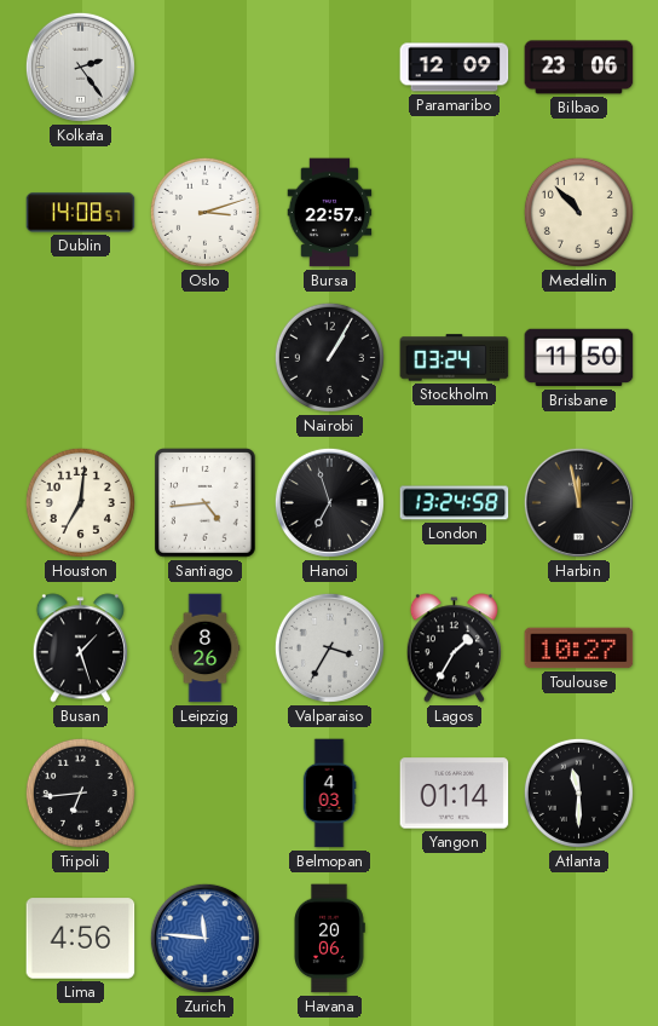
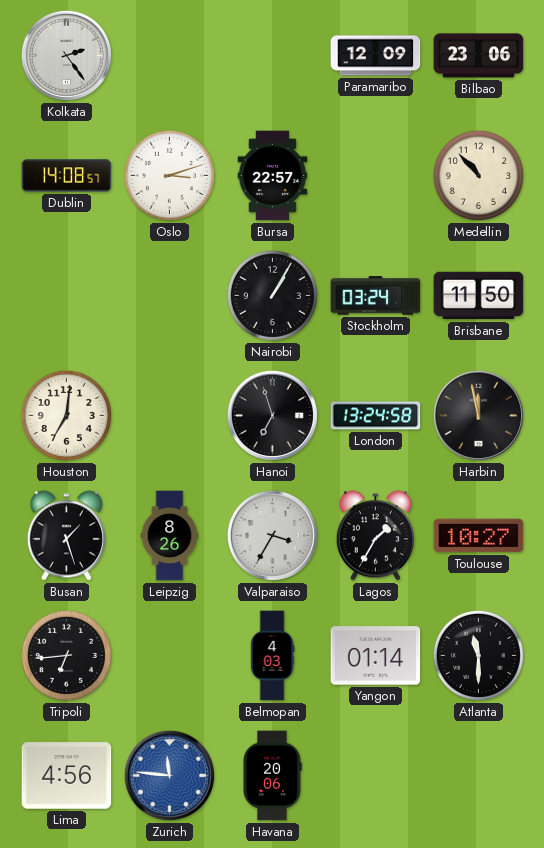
Santiago: 4:44 -> none
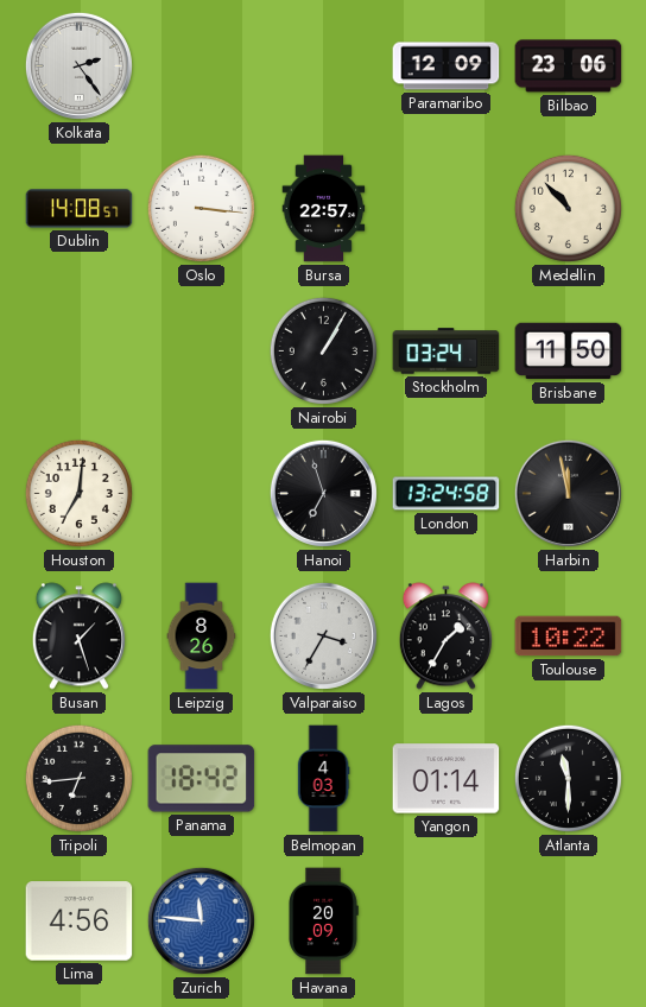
Oslo: 3:12 -> 3:16
Toulouse: 10:27 -> 10:22
Panama: none -> 18:42
Havana: 20:06 -> 20:09
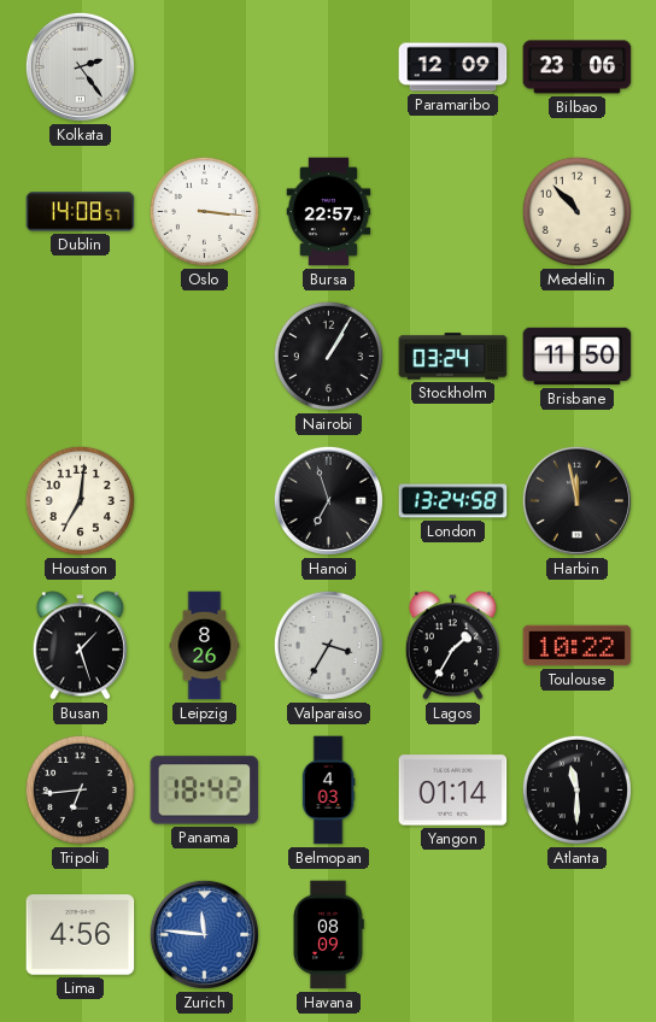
Havana: 20:09 -> 08:09
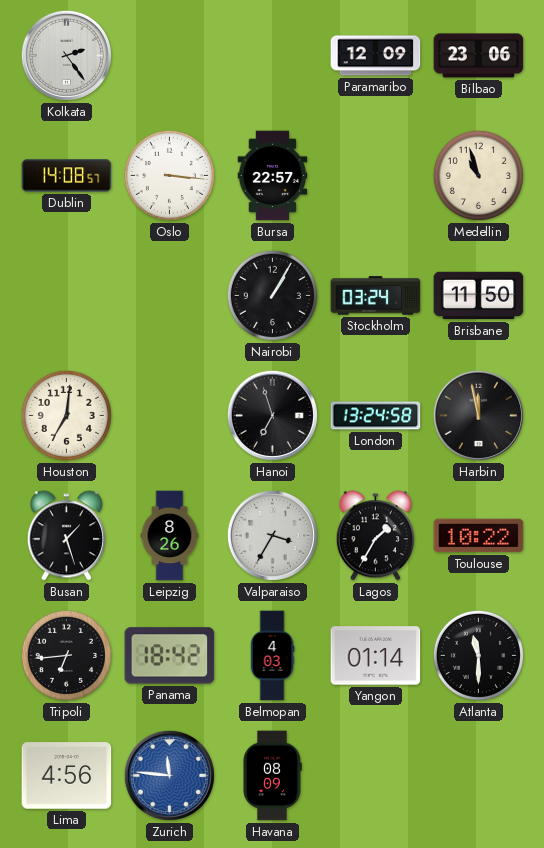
Medellin: 10:53 -> 10:57
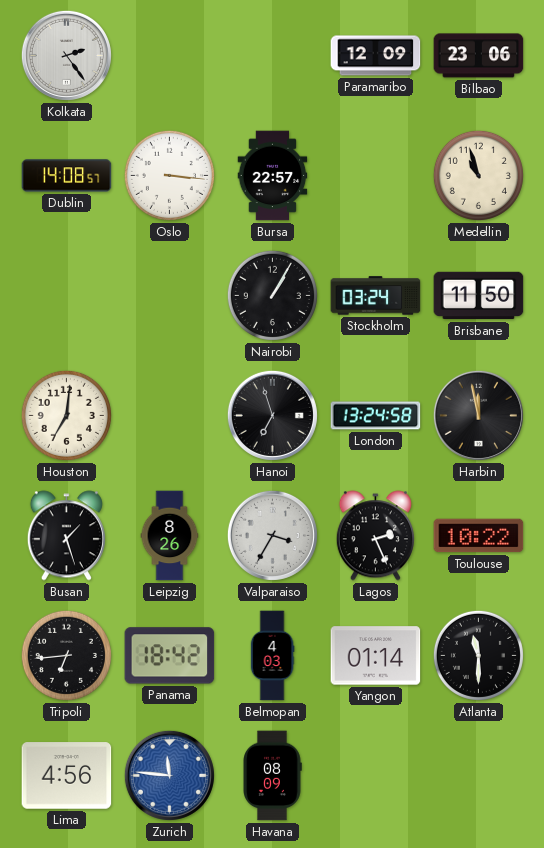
Lagos: 1:35 -> 2:26
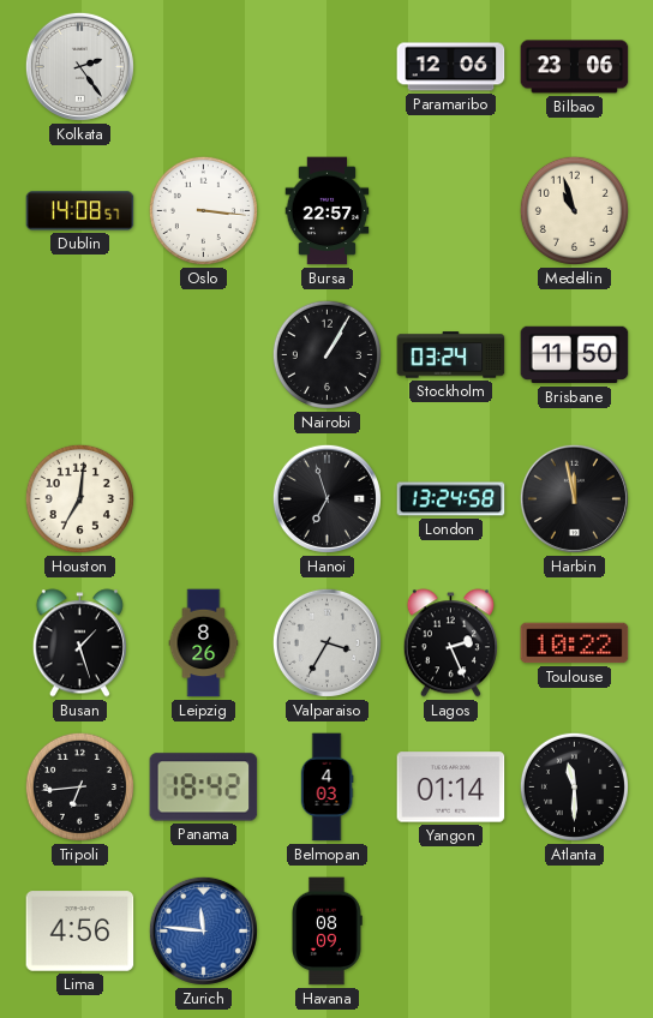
Paramaribo: 12:09 -> 12:06
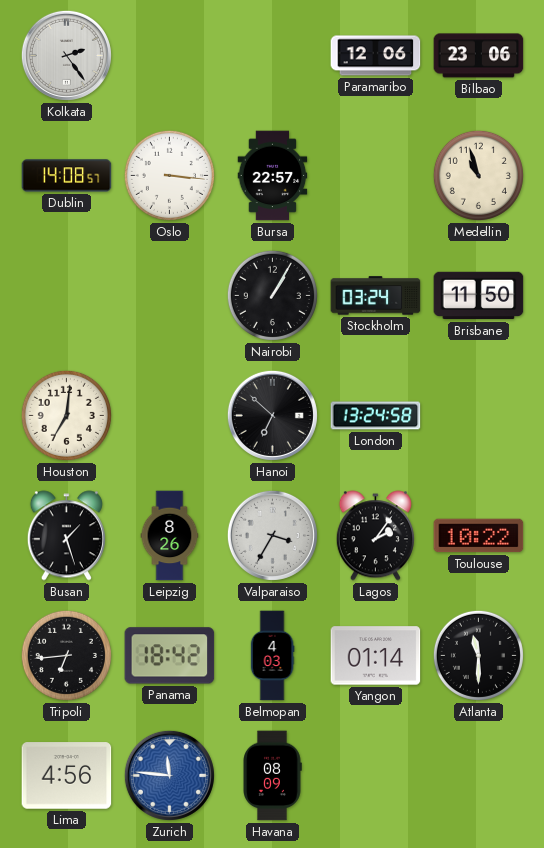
Hanoi: 6:57 -> 6:52
Harbin: 11:58 -> none
Lagos: 2:26 -> 2:06
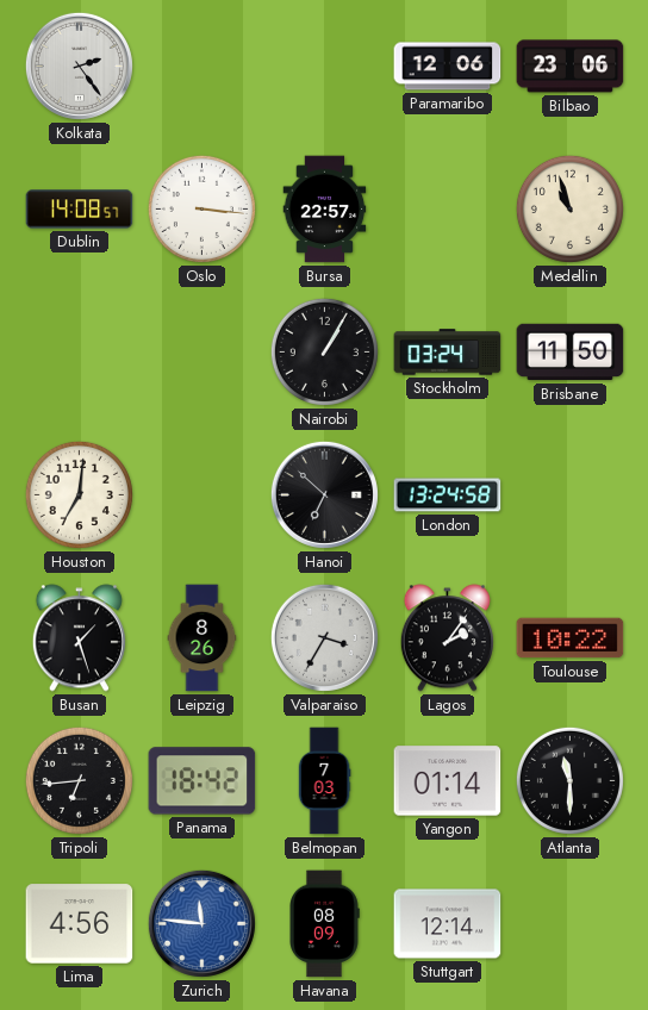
Belmopan: 4:03 -> 7:03
Stuttgart: none -> 12:14
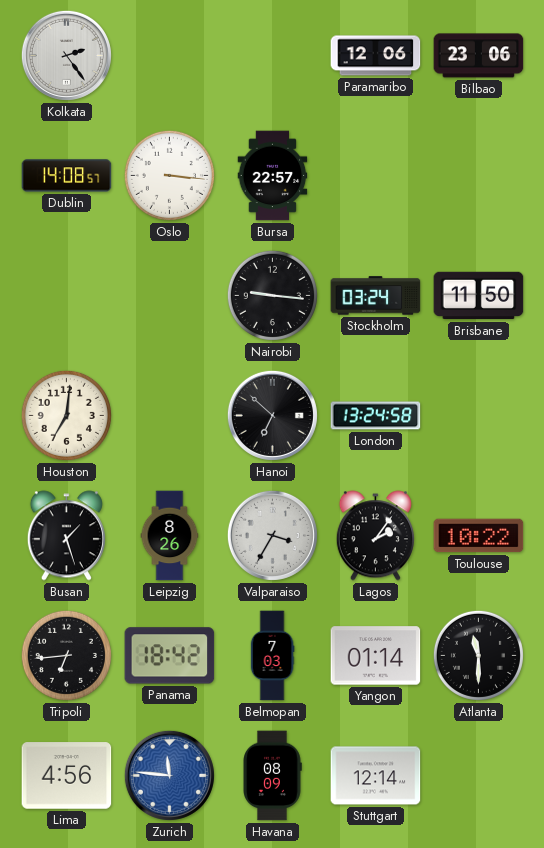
Medellin: 10:57 -> none
Nairobi: 1:05 -> 9:16
